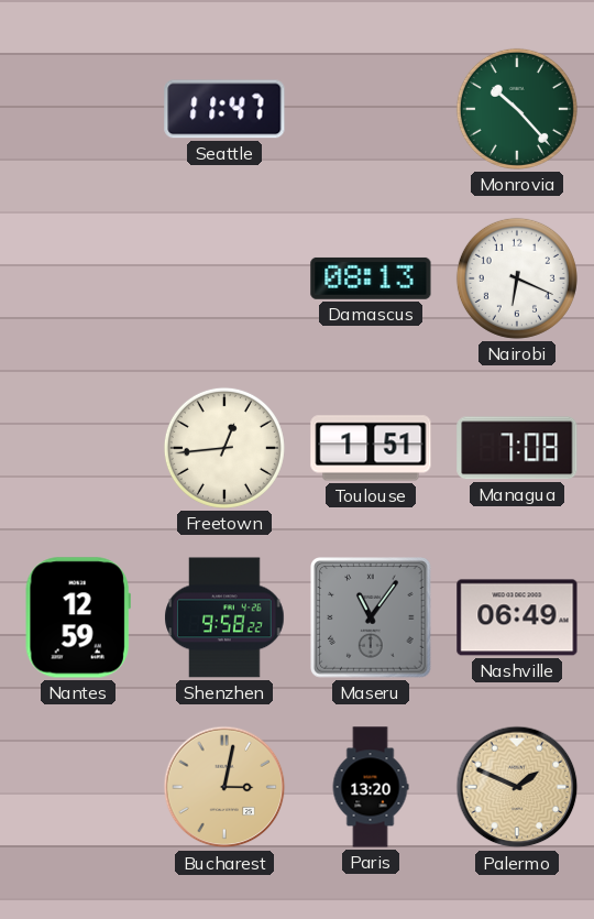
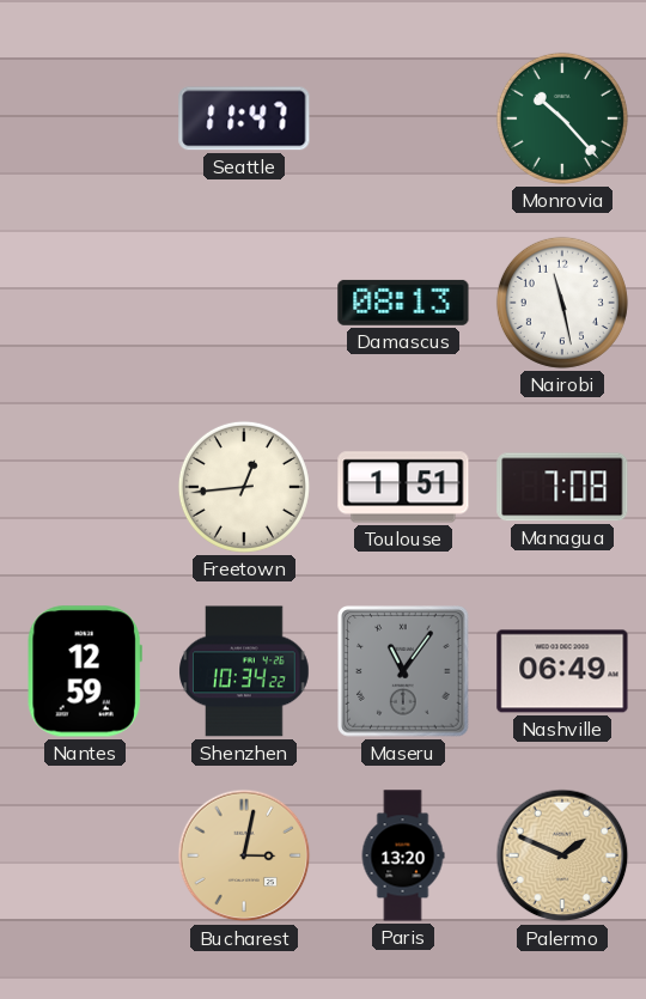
Nairobi: 6:19 -> 11:28
Shenzhen: 9:58 -> 10:34
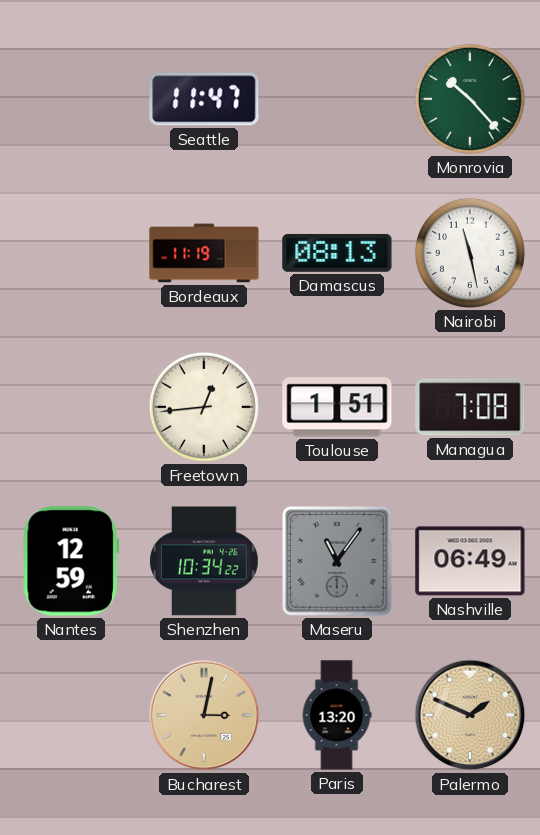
Bordeaux: none -> 11:19
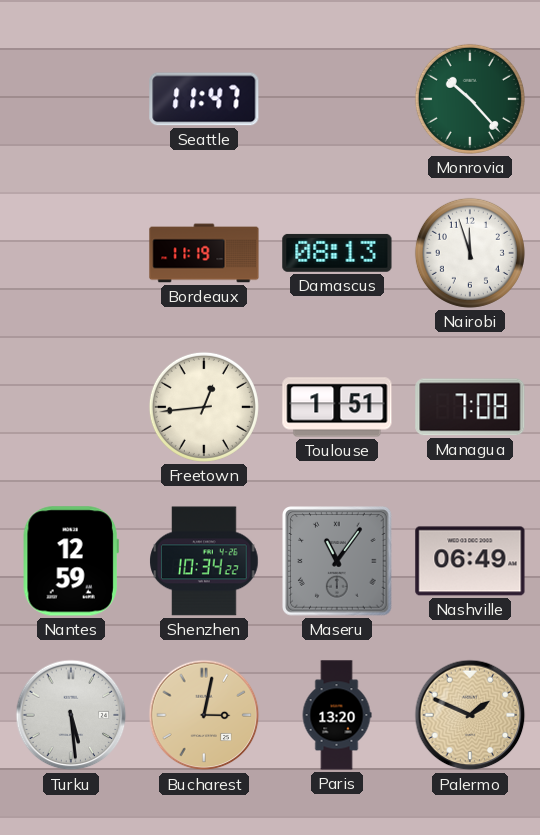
Nairobi: 11:28 -> 11:57
Turku: none -> 5:29
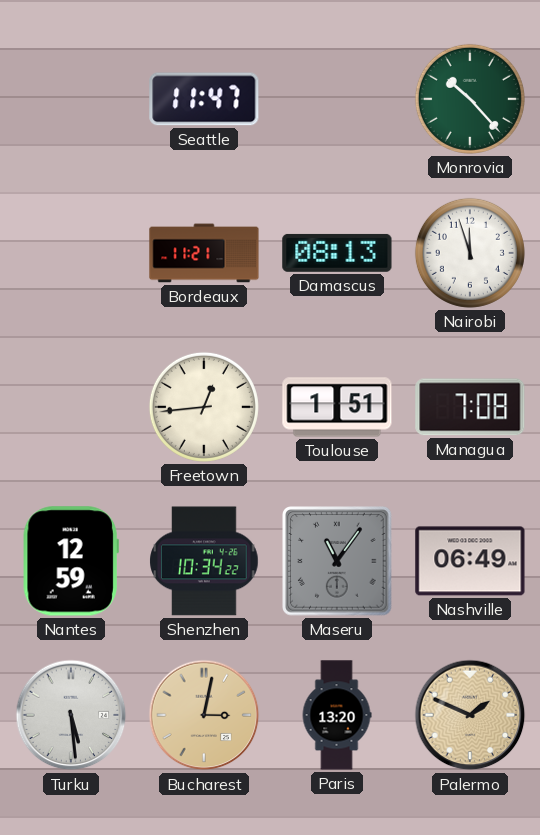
Bordeaux: 11:19 -> 11:21
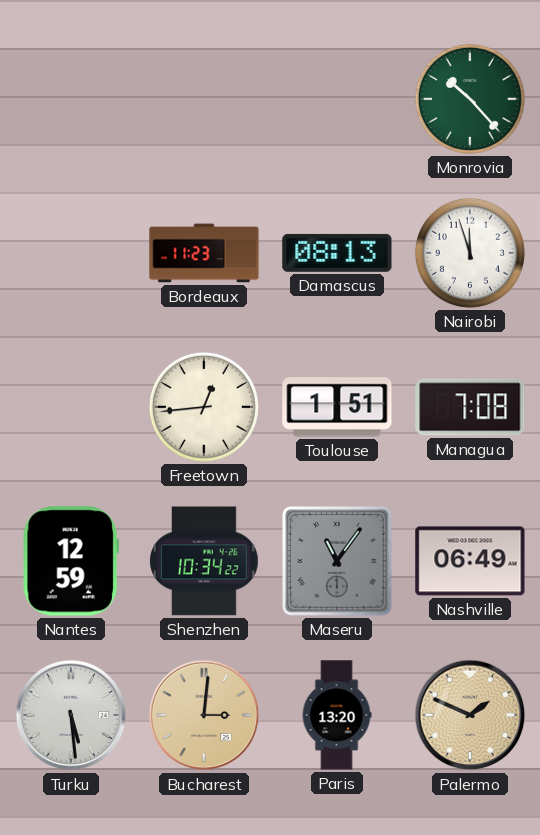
Seattle: 11:47 -> none
Bordeaux: 11:21 -> 11:23
Bucharest: 3:02 -> 3:01
